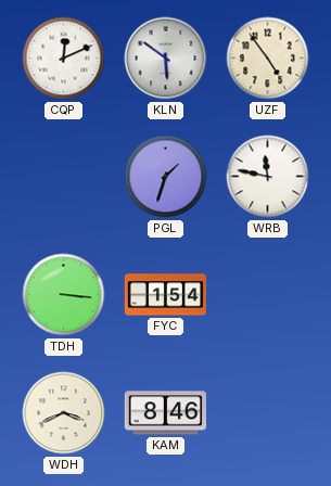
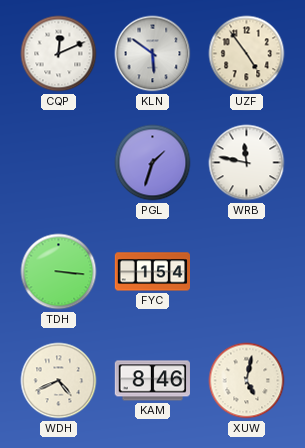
WDH: 3:41 -> 4:41
XUW: none -> 5:02
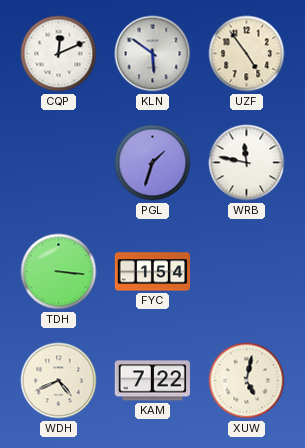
KAM: 8:46 -> 7:22
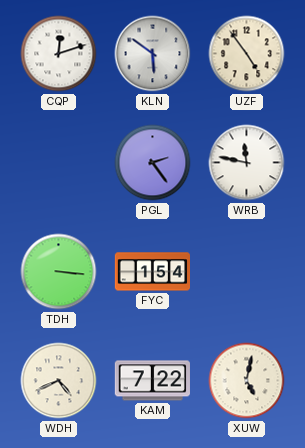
CQP: 12:11 -> 12:12
PGL: 1:33 -> 2:24
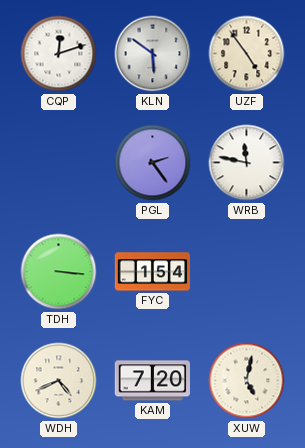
KAM: 7:22 -> 7:20
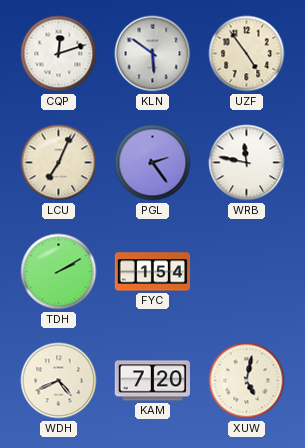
LCU: none -> 7:04
TDH: 3:16 -> 2:10
